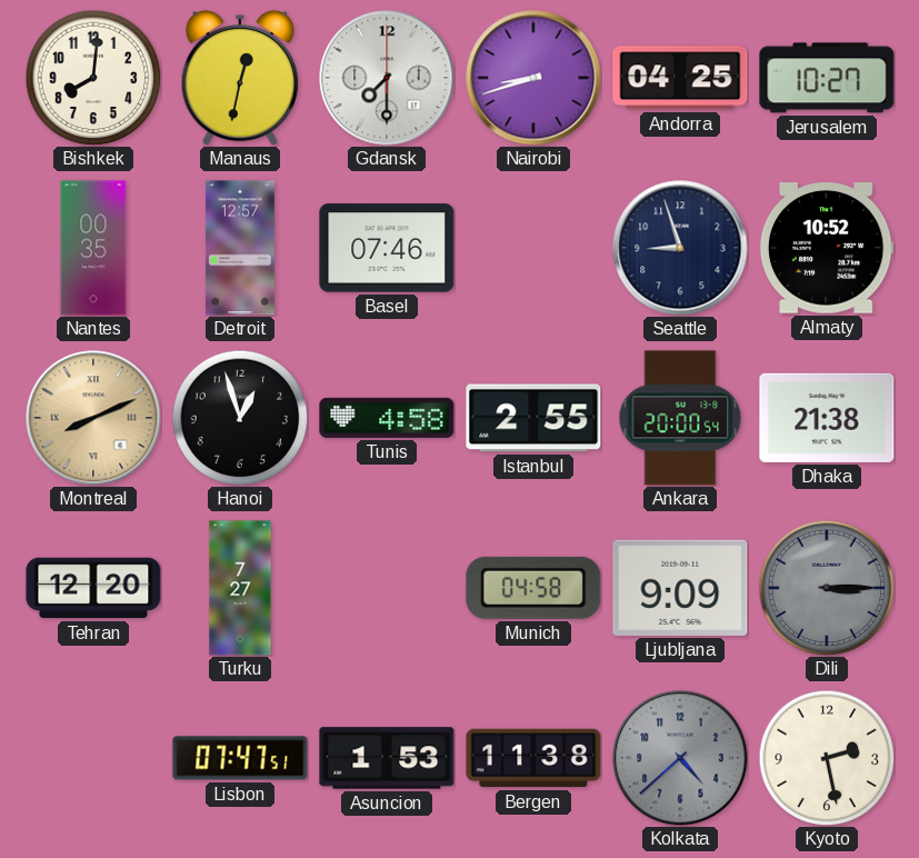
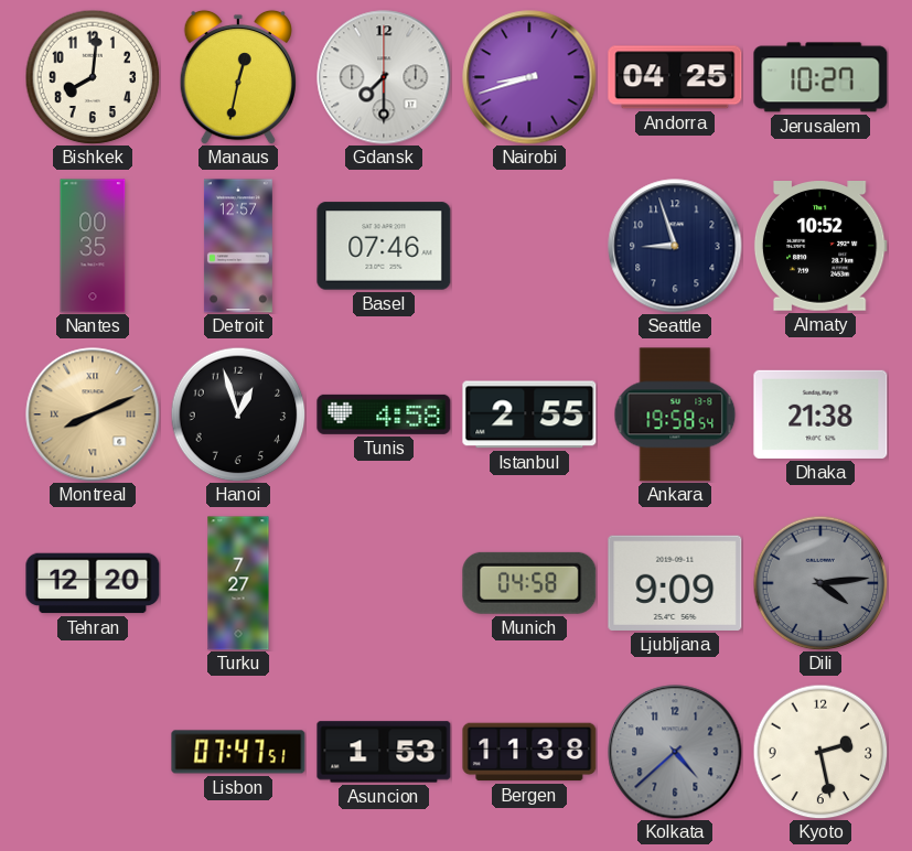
Ankara: 20:00 -> 19:58
Dili: 3:15 -> 4:14
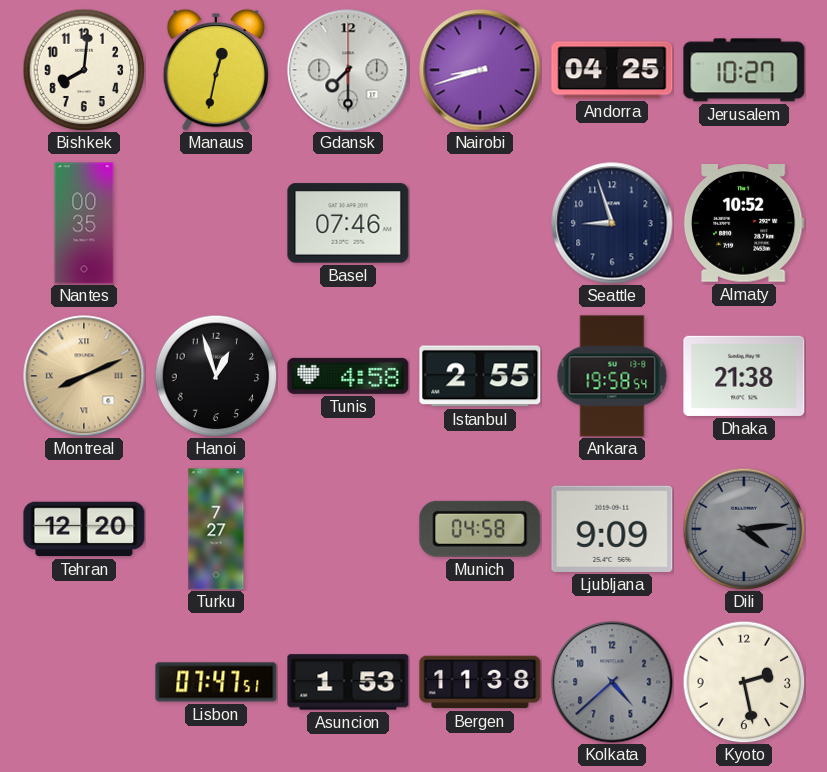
Detroit: 12:57 -> none
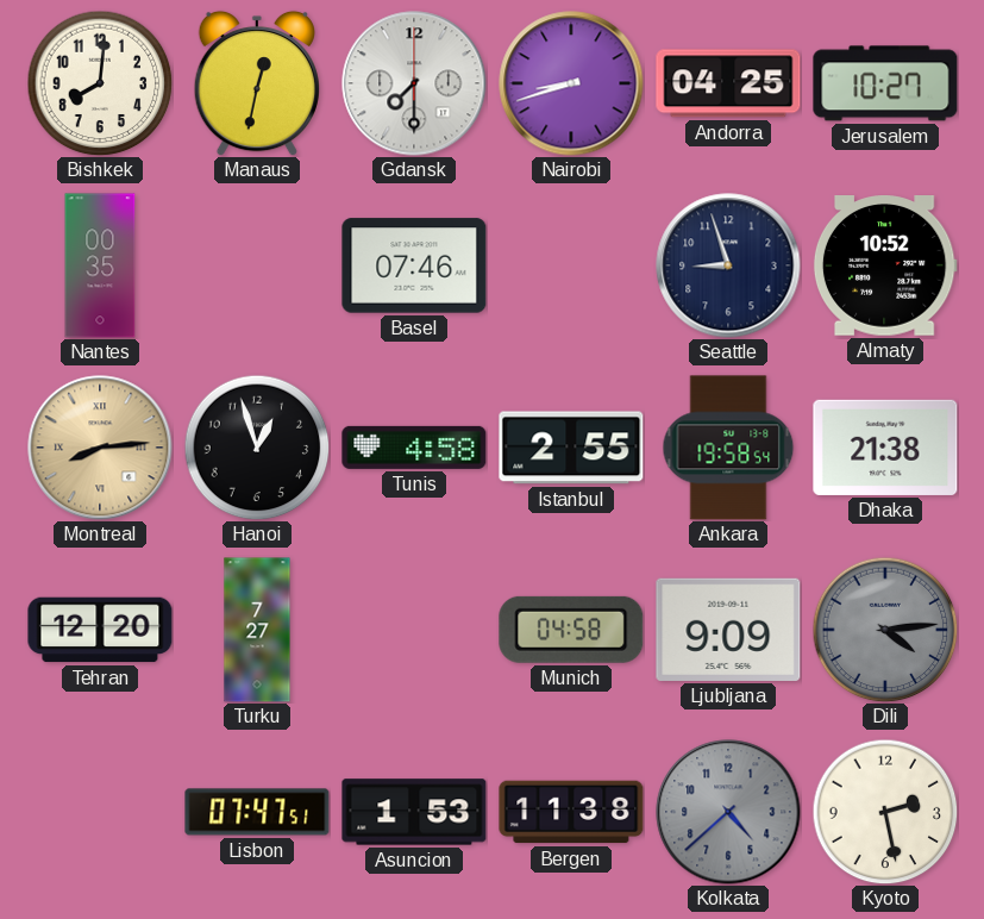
Montreal: 8:11 -> 8:14
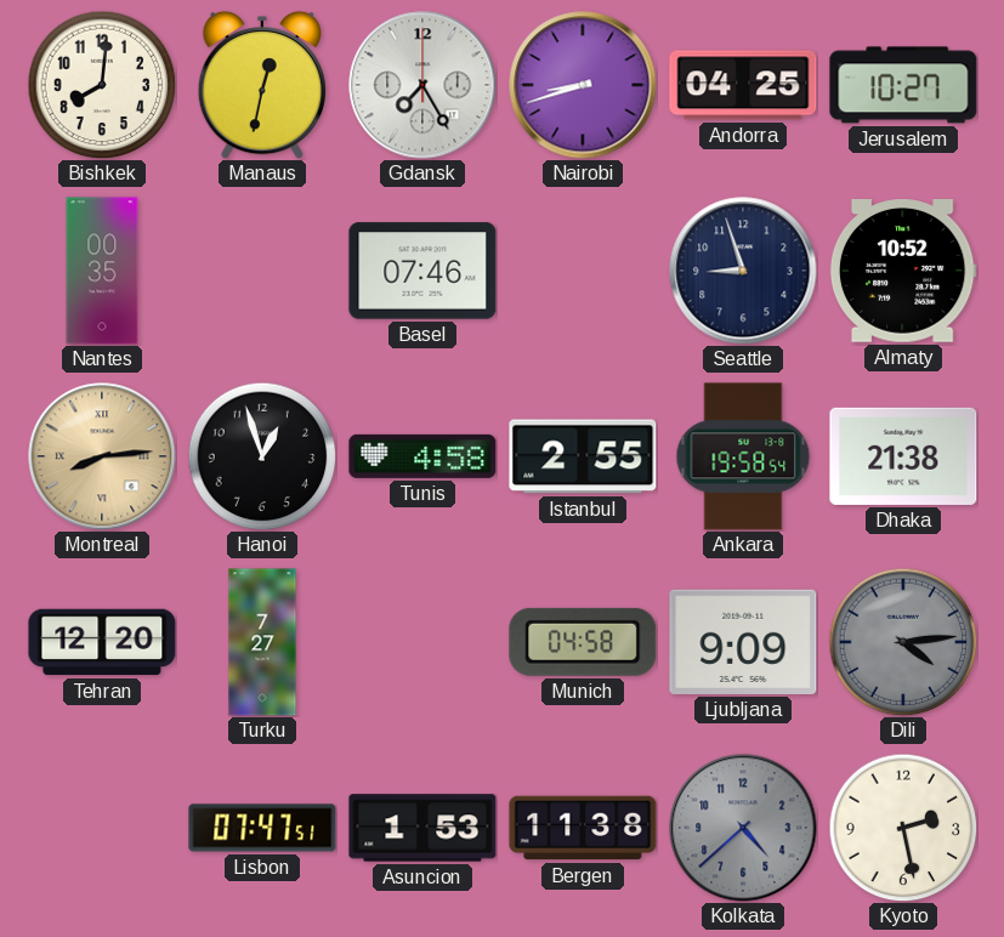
Gdansk: 7:30 -> 7:25
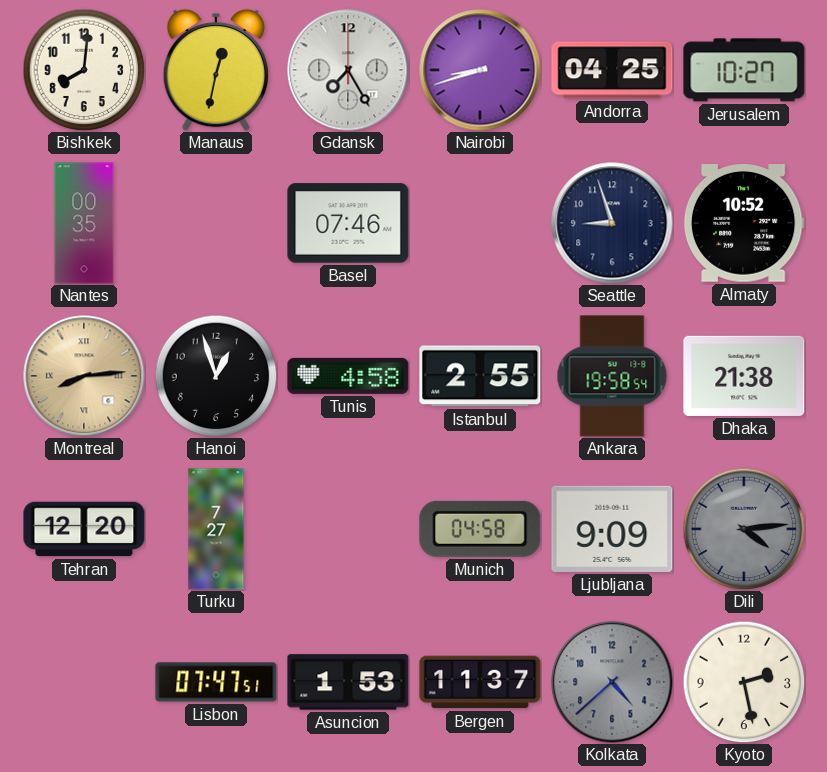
Bergen: 11:38 -> 11:37
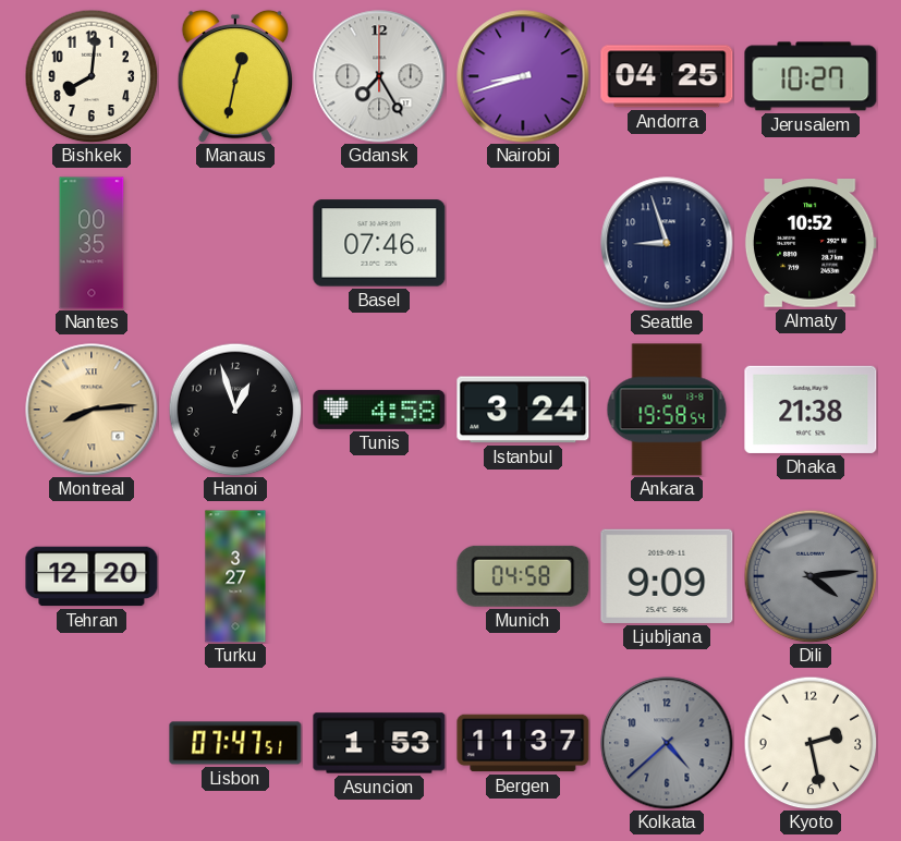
Istanbul: 2:55 -> 3:24
Turku: 7:27 -> 3:27
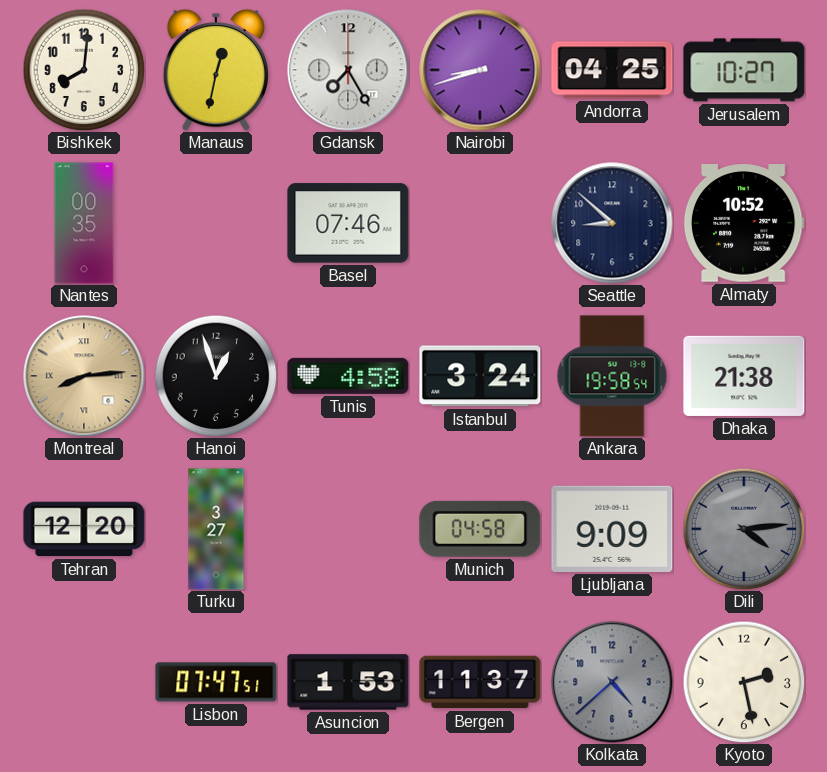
Seattle: 8:57 -> 8:52
